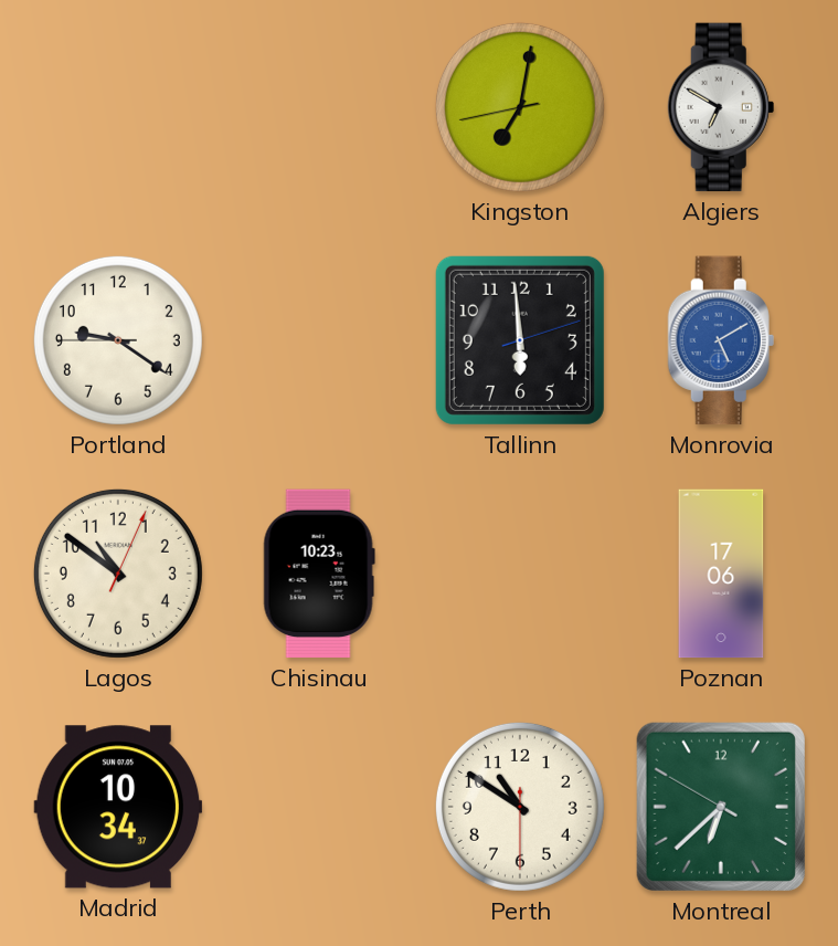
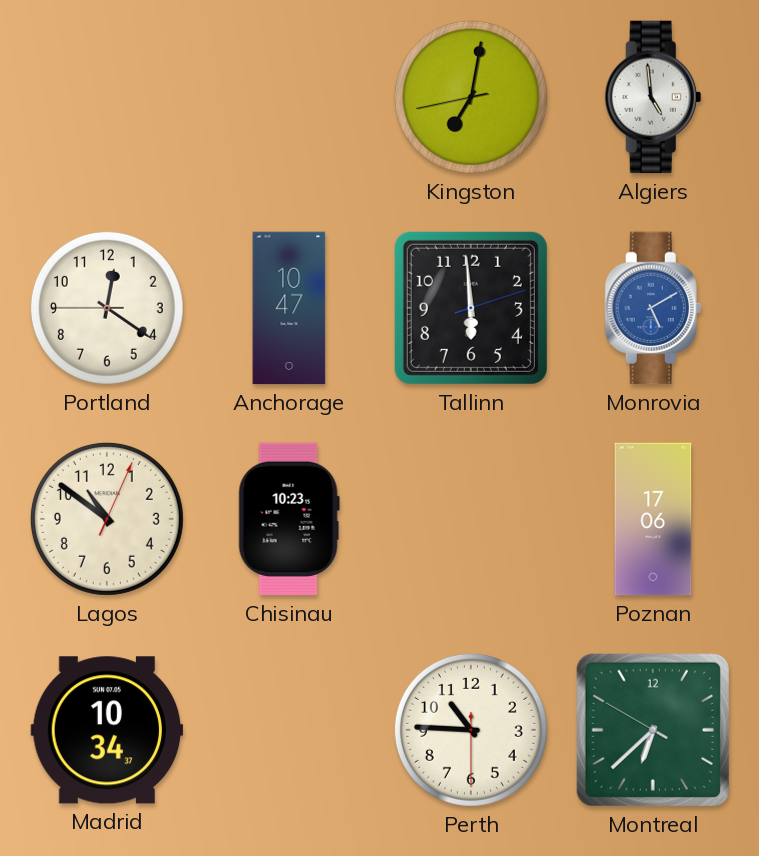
Algiers: 6:50 -> 4:59
Portland: 9:20 -> 12:20
Anchorage: none -> 10:47
Perth: 10:50 -> 10:45
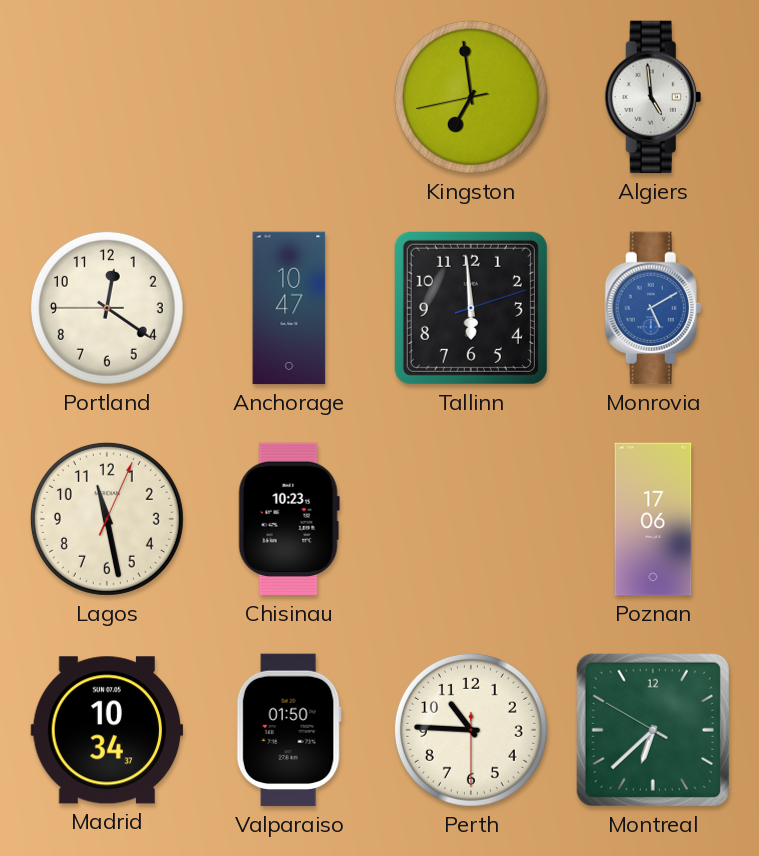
Kingston: 7:01 -> 6:58
Lagos: 10:51 -> 11:28
Valparaiso: none -> 01:50
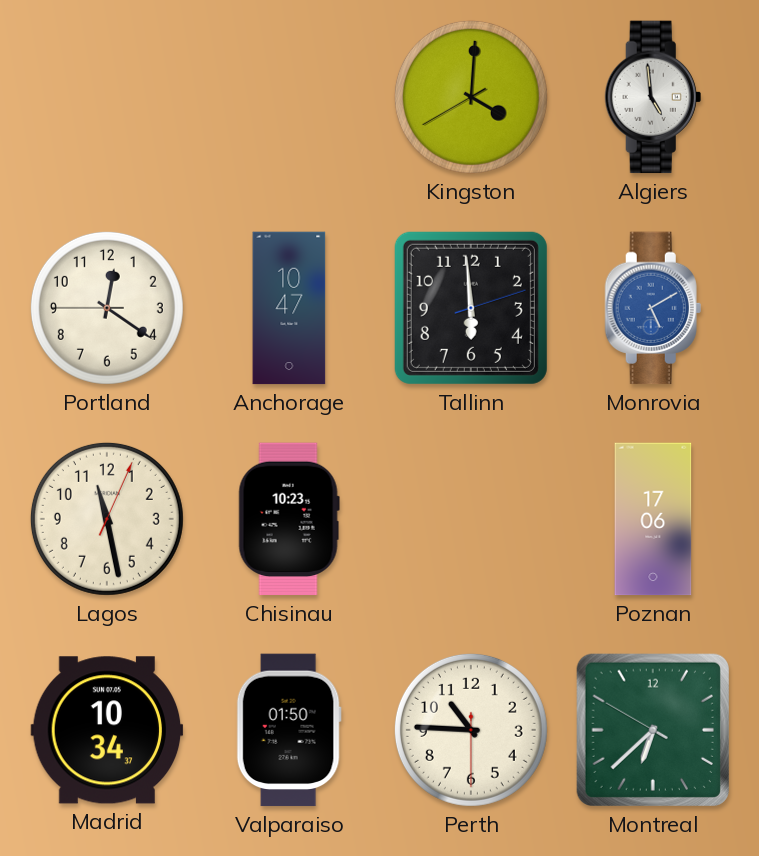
Kingston: 6:58 -> 4:00
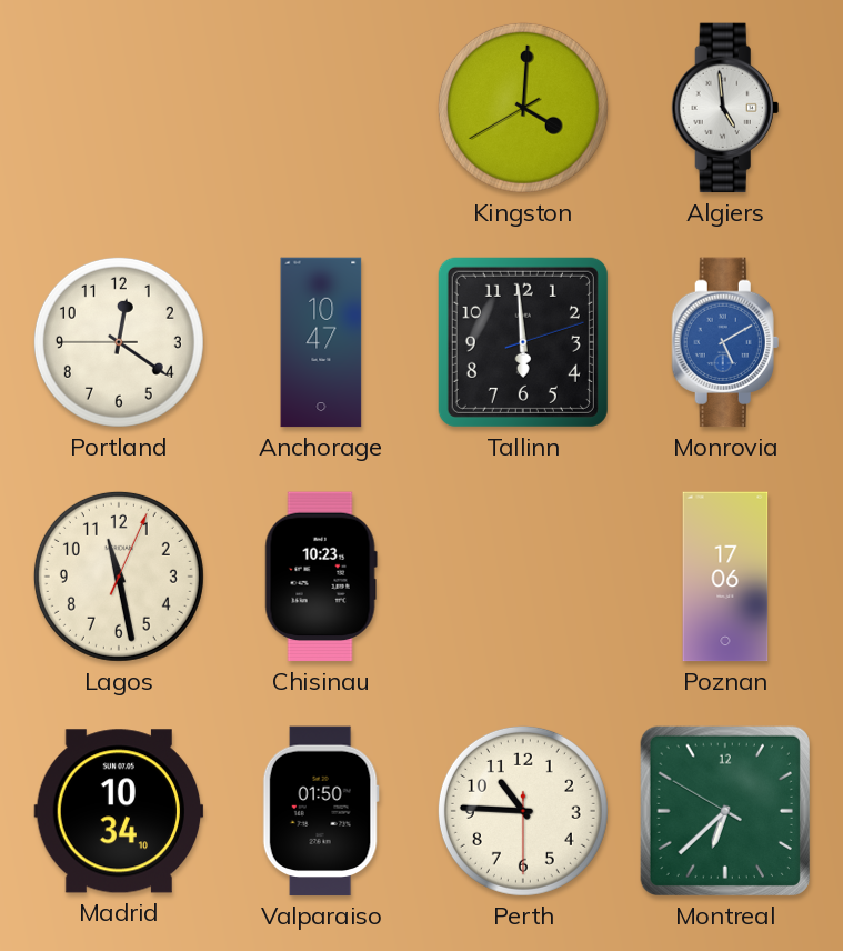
Madrid: 10:34:37 -> 10:34:10
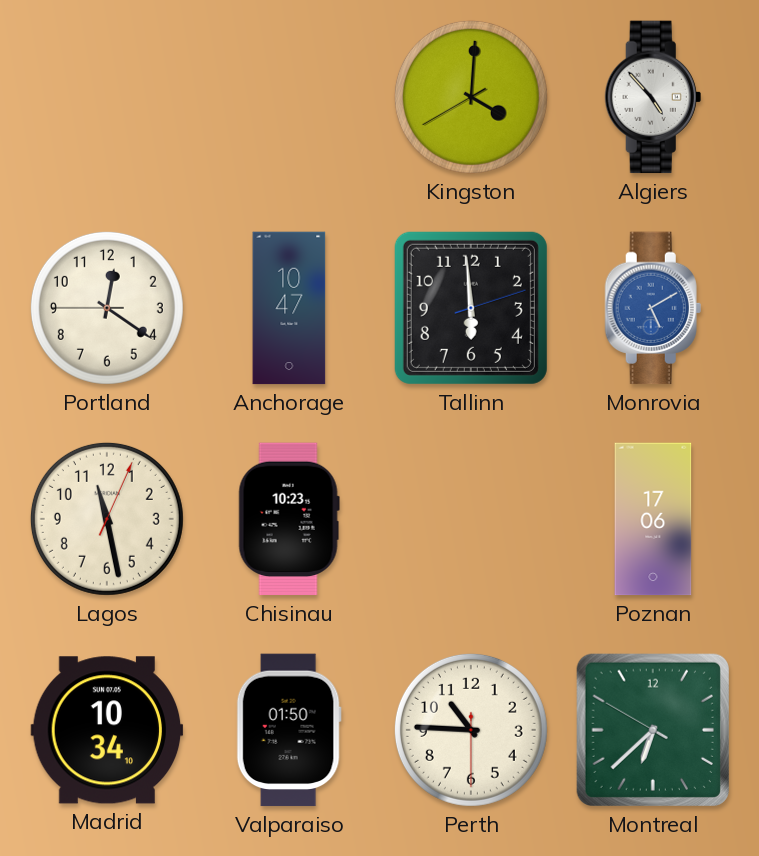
Algiers: 4:59 -> 4:53
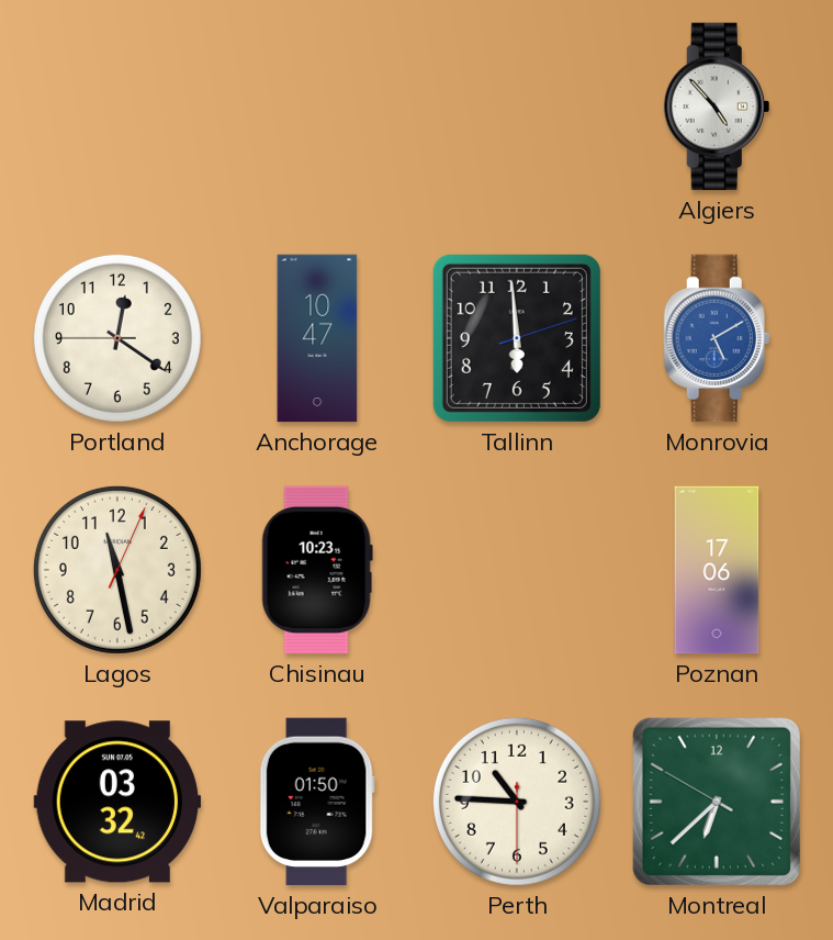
Kingston: 4:00 -> none
Madrid: 10:34 -> 03:32
